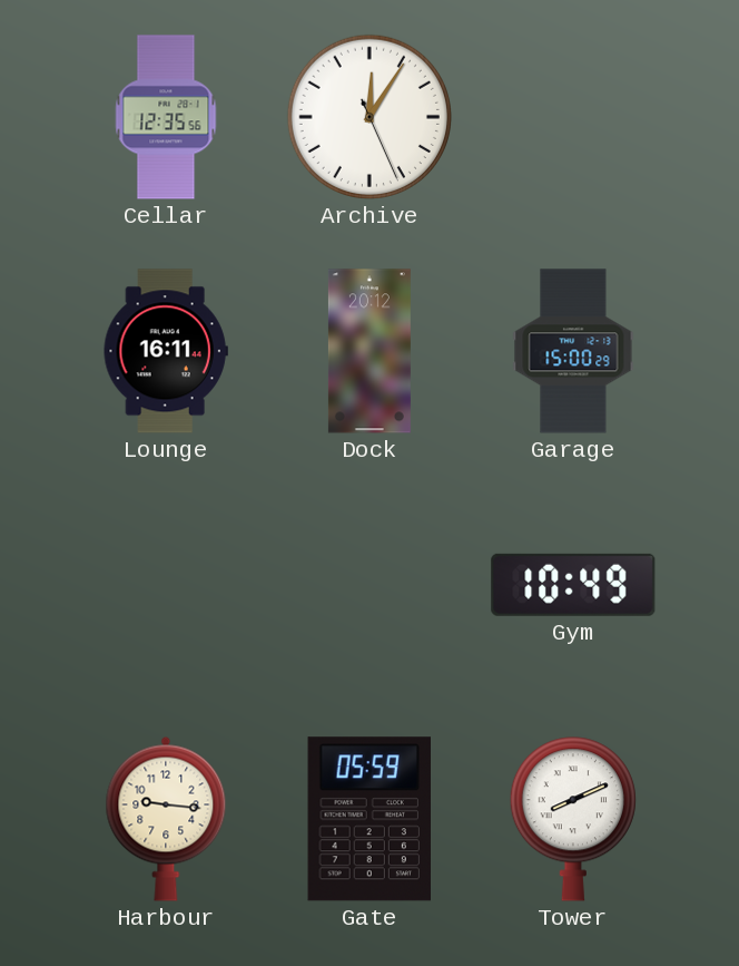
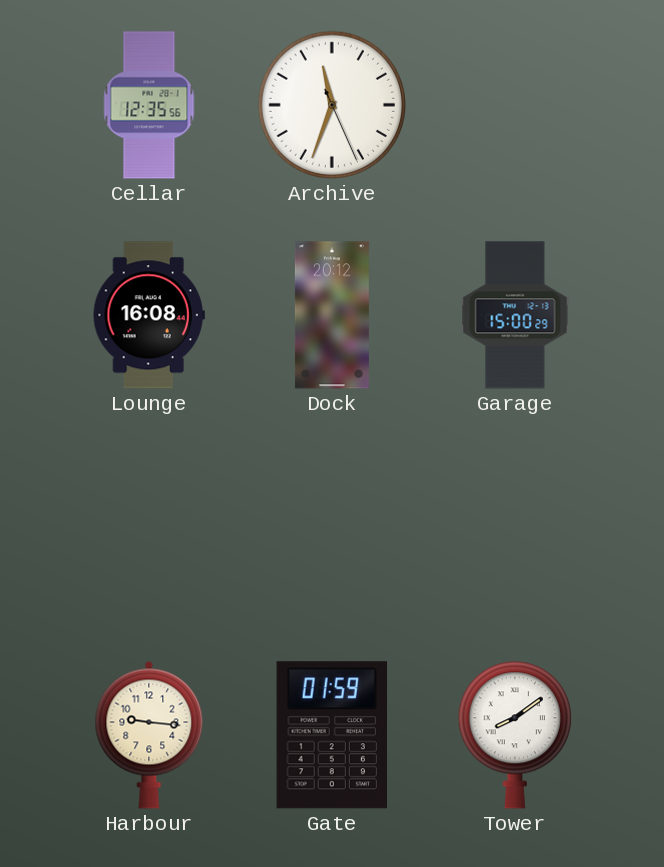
Archive: 12:05 -> 11:33
Lounge: 16:11 -> 16:08
Gym: 10:49 -> none
Gate: 05:59 -> 01:59
Tower: 8:11 -> 8:09
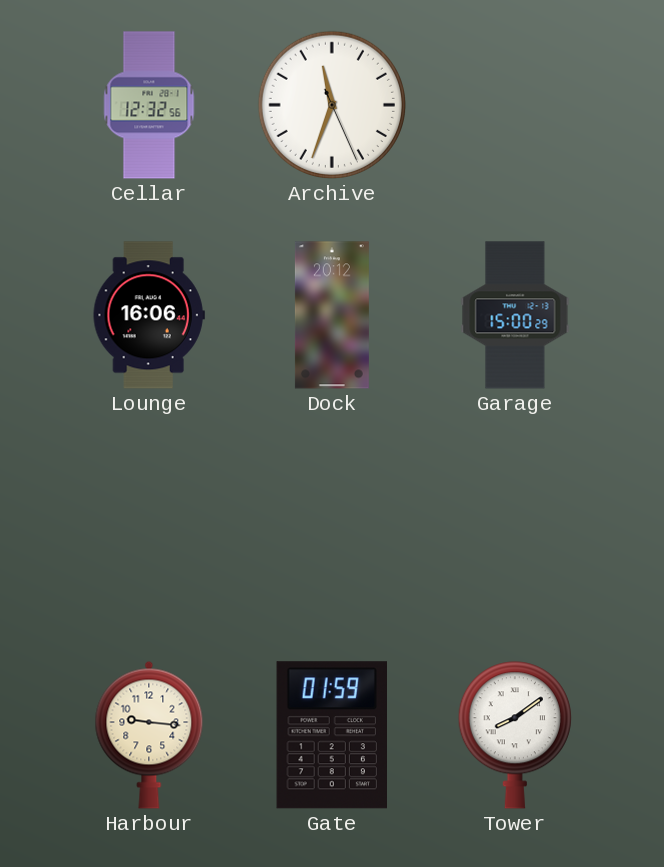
Cellar: 12:35 -> 12:32
Lounge: 16:08 -> 16:06
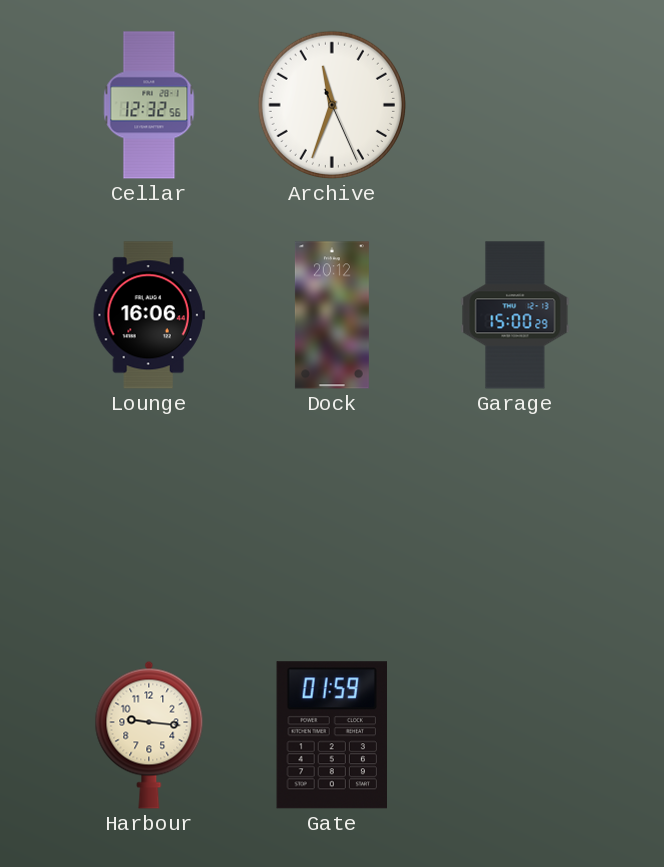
Tower: 8:09 -> none
